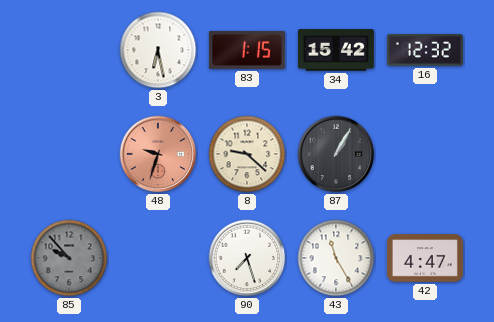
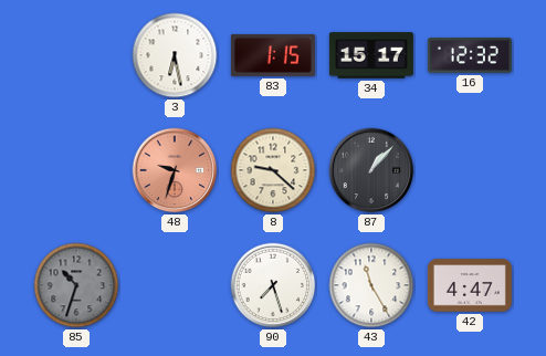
34: 15:42 -> 15:17
87: 1:05 -> 1:07
85: 9:53 -> 10:33
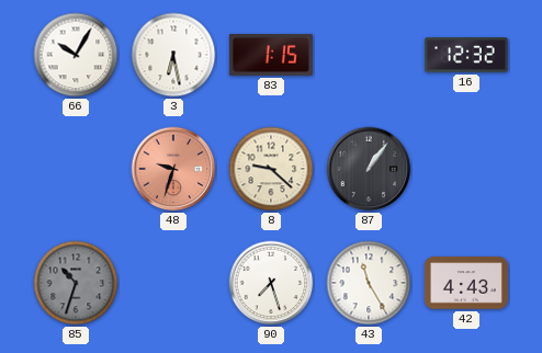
66: none -> 10:05
34: 15:17 -> none
87: 1:07 -> 1:06
42: 4:47 -> 4:43
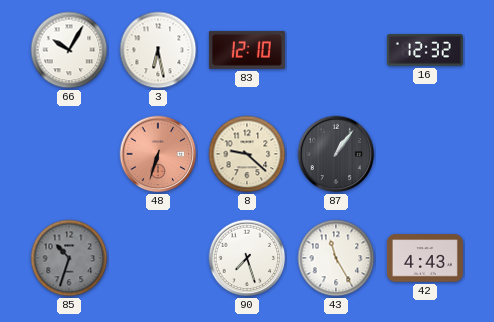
83: 1:15 -> 12:10
48: 9:33 -> 6:33
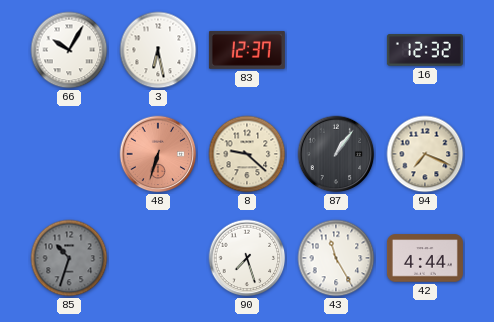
83: 12:10 -> 12:37
94: none -> 7:19
42: 4:43 -> 4:44
